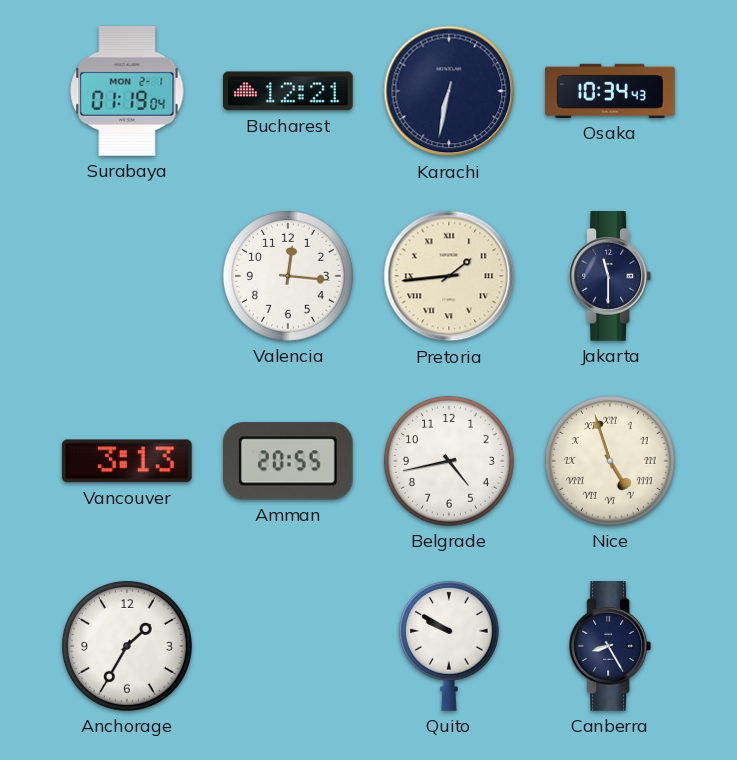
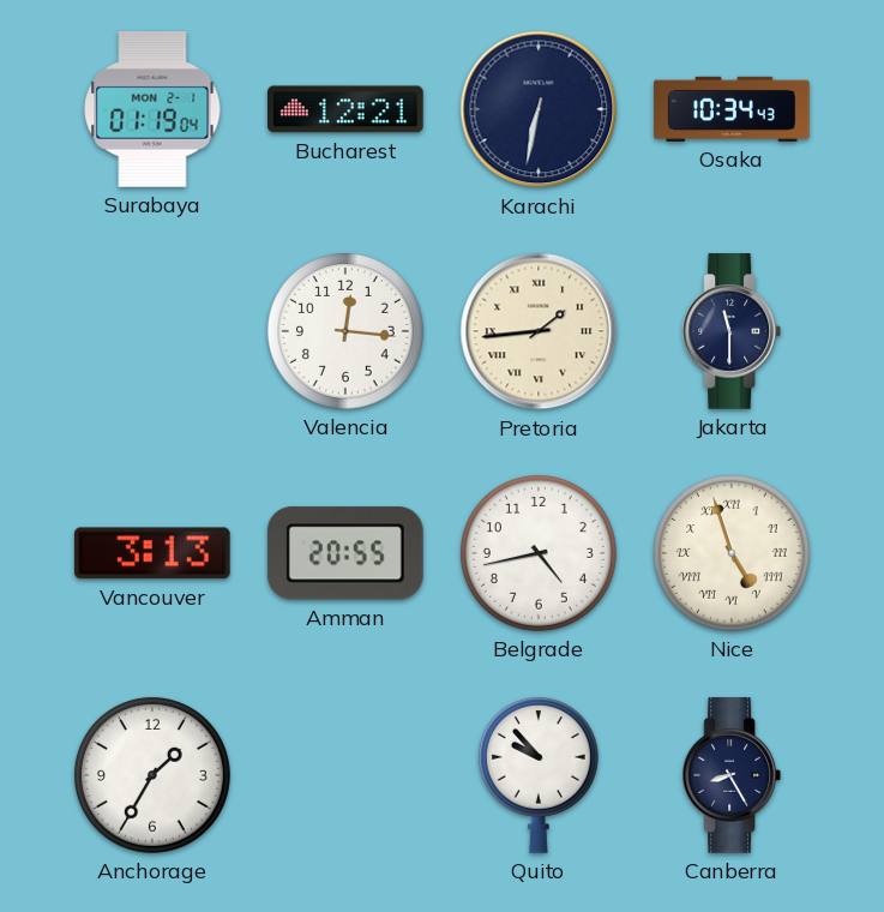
Quito: 9:50 -> 9:53
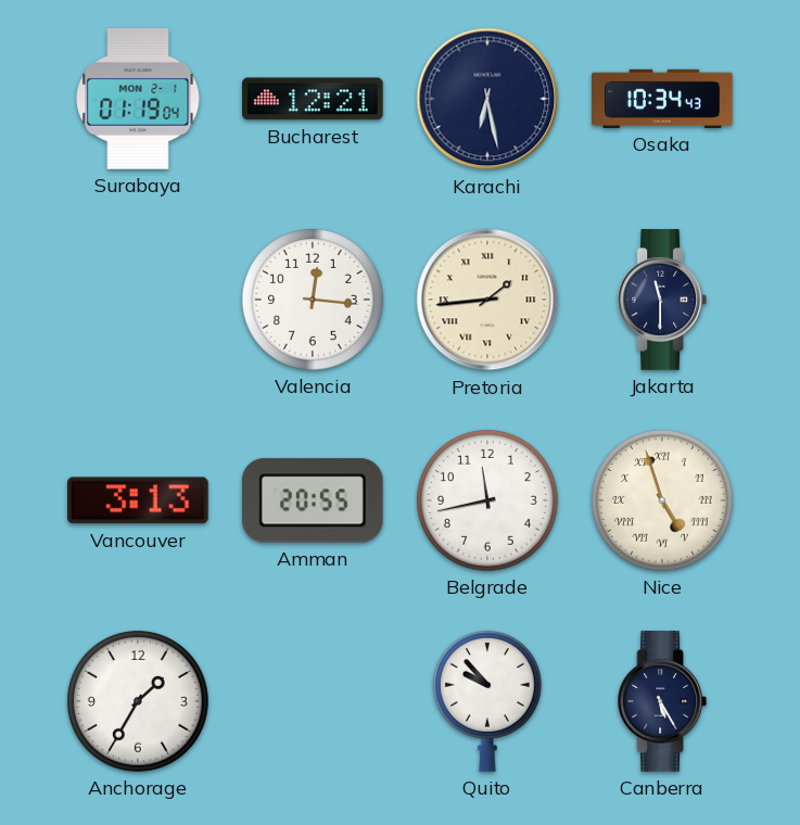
Karachi: 6:32 -> 6:28
Belgrade: 4:43 -> 11:43
Canberra: 8:25 -> 5:25
